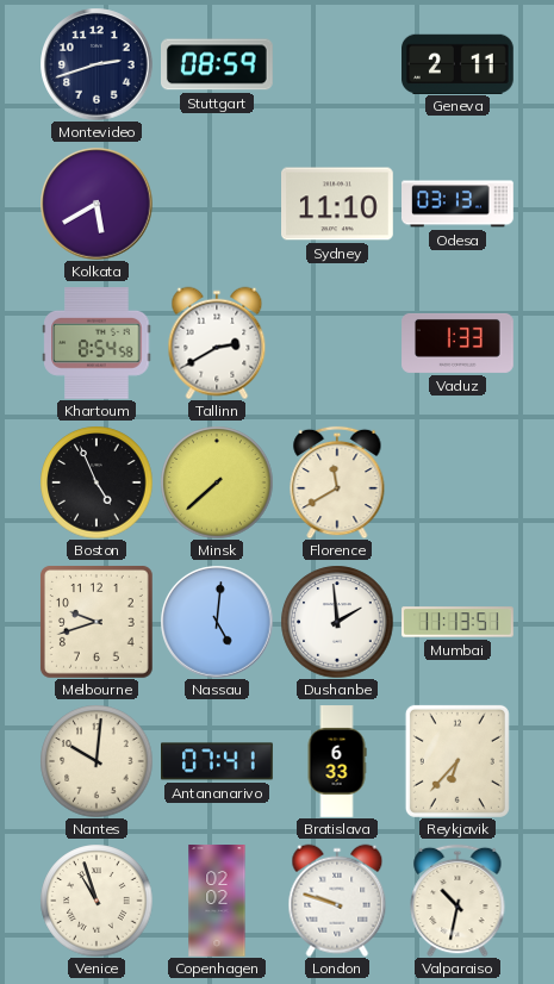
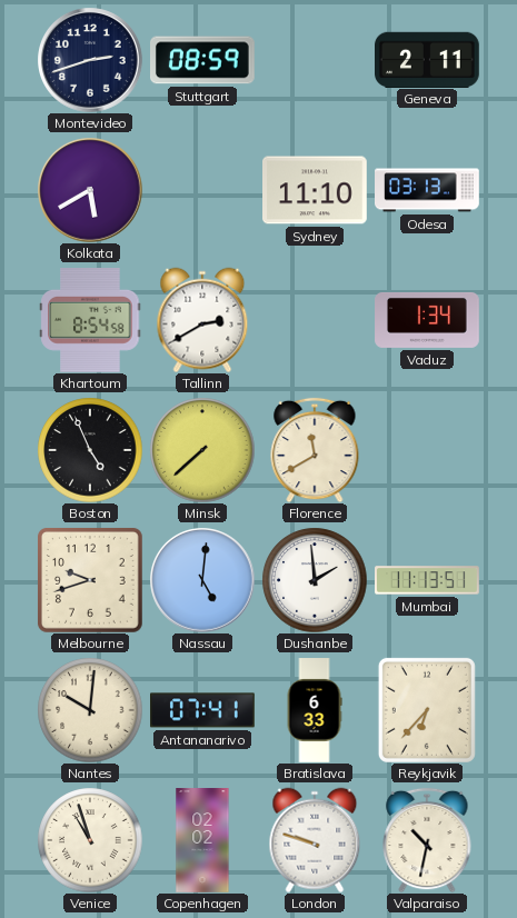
Vaduz: 1:33 -> 1:34
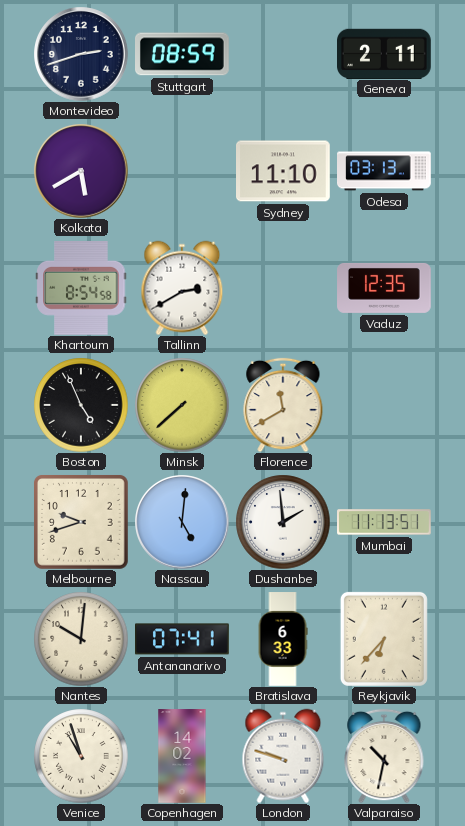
Vaduz: 1:34 -> 12:35
Copenhagen: 02:02 -> 14:02
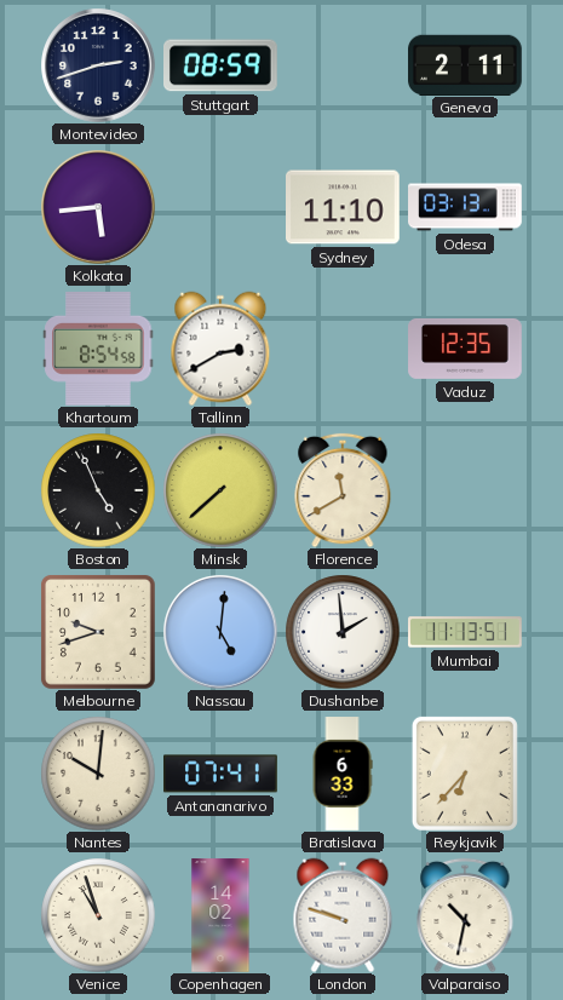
Kolkata: 5:40 -> 5:44
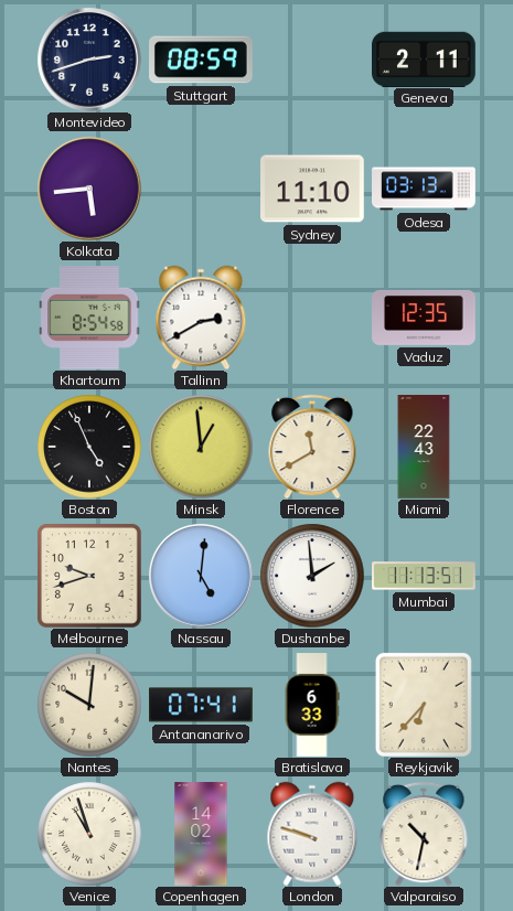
Minsk: 7:38 -> 12:59
Miami: none -> 22:43
